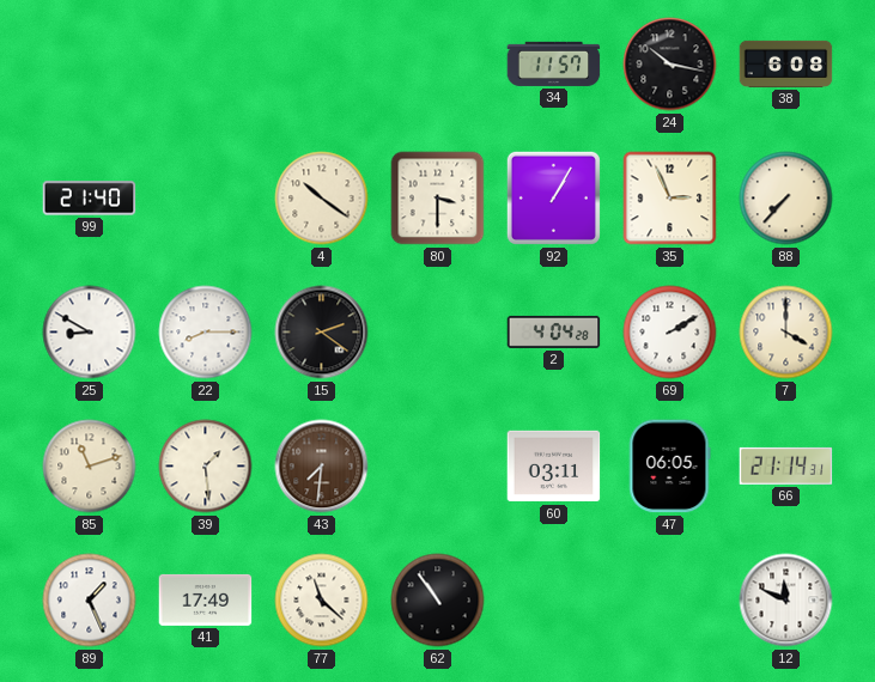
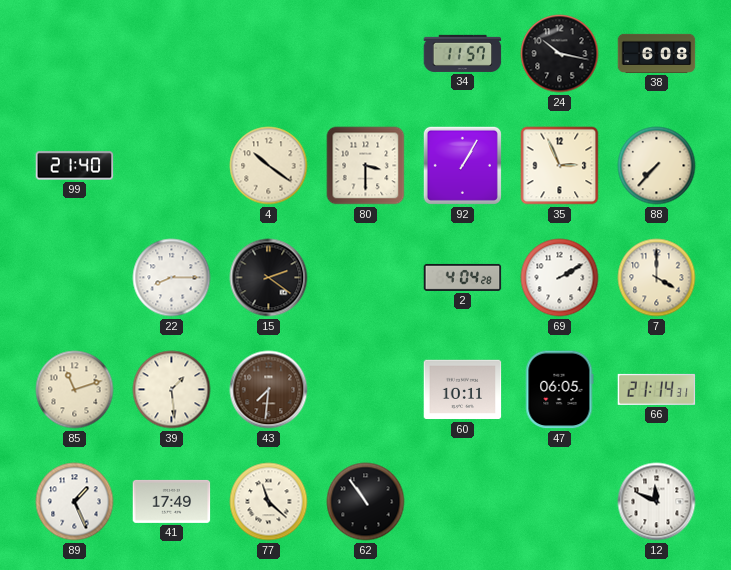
25: 8:50 -> none
60: 03:11 -> 10:11
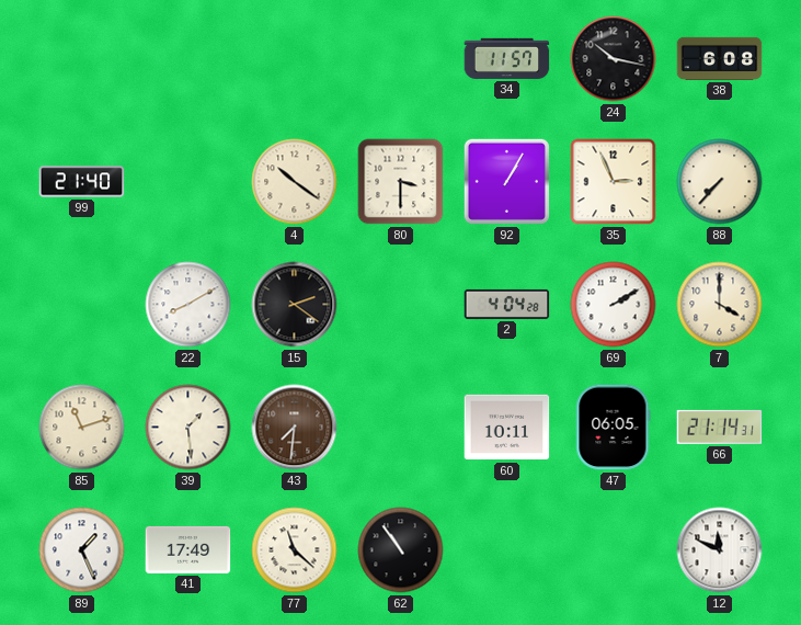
22: 8:15 -> 8:10
